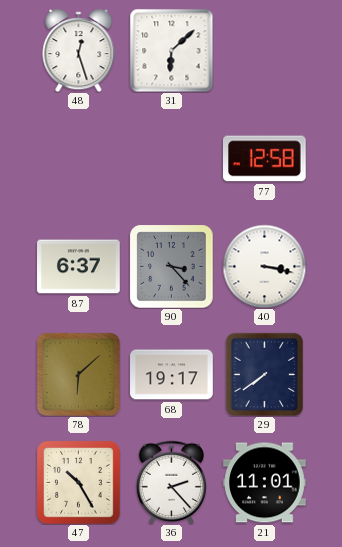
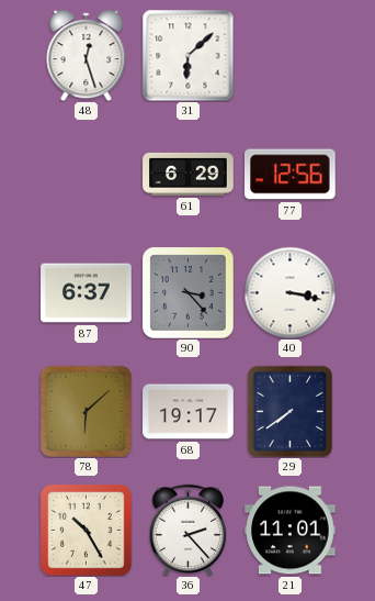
61: none -> 6:29
77: 12:58 -> 12:56
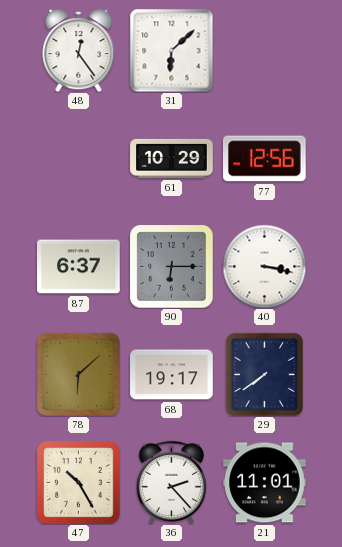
48: 12:27 -> 12:24
61: 6:29 -> 10:29
90: 3:23 -> 6:15
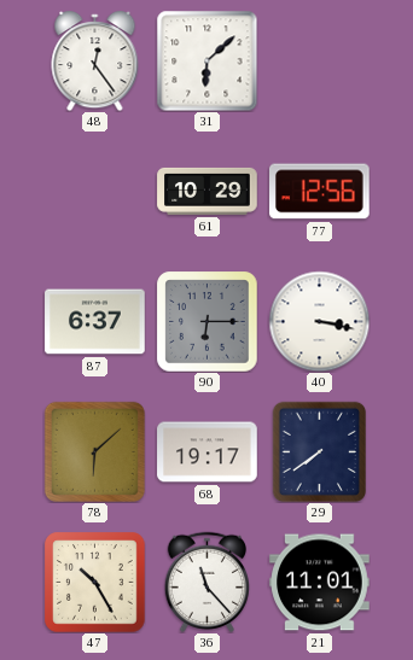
36: 2:23 -> 11:23
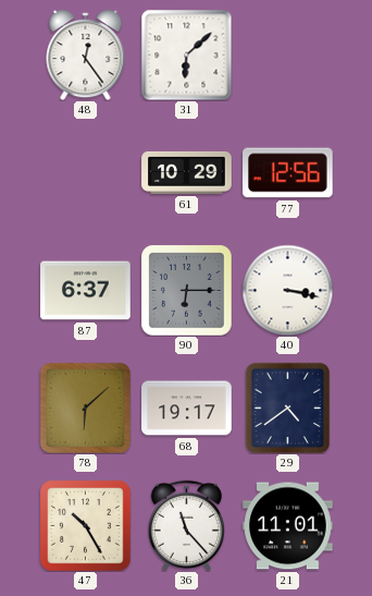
29: 7:39 -> 4:39
